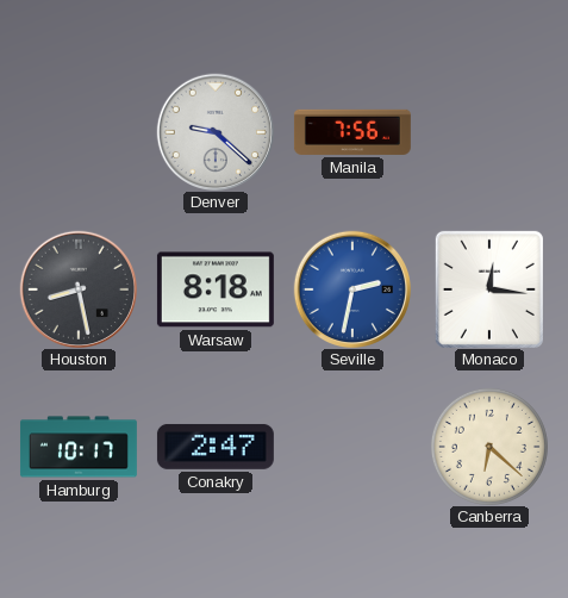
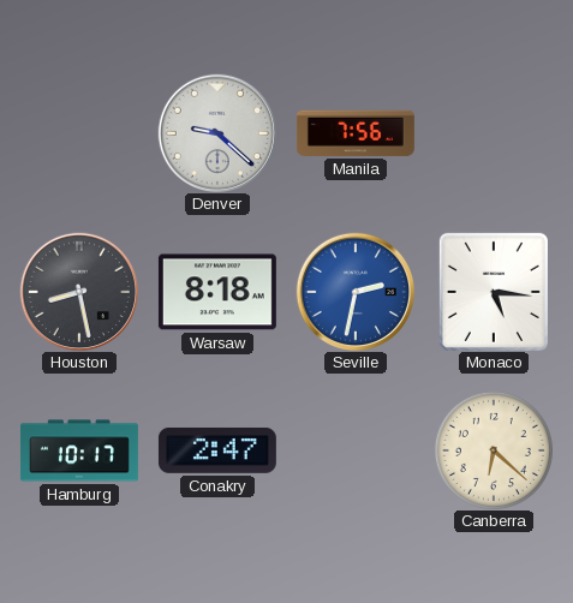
Monaco: 12:16 -> 5:16
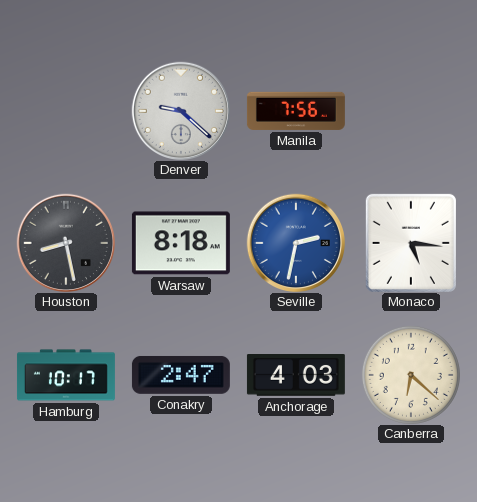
Anchorage: none -> 4:03
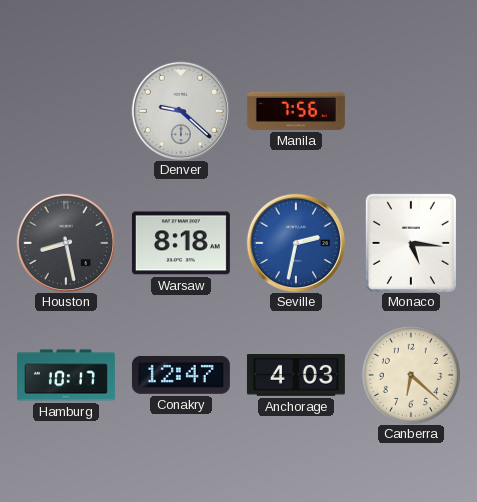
Conakry: 2:47 -> 12:47
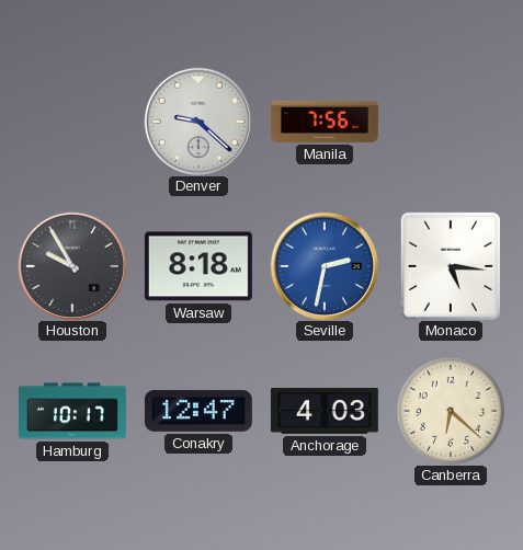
Houston: 8:28 -> 9:55
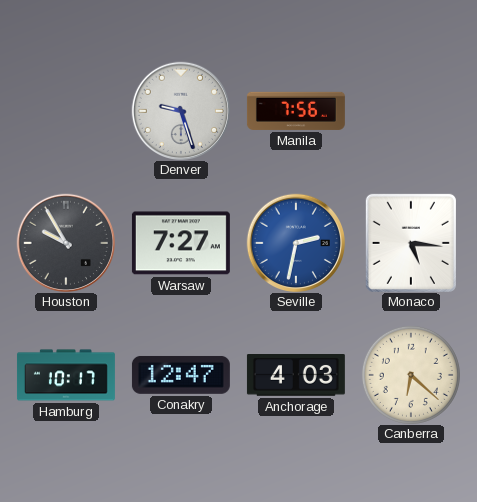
Denver: 9:22 -> 9:27
Warsaw: 8:18 -> 7:27
